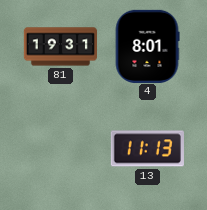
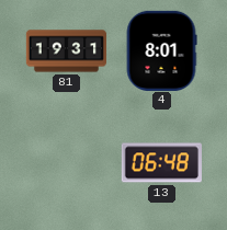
13: 11:13 -> 06:48
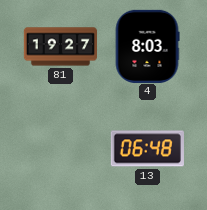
81: 19:31 -> 19:27
4: 8:01 -> 8:03
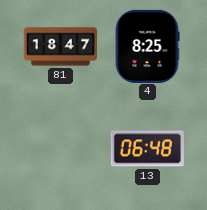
81: 19:27 -> 18:47
4: 8:03 -> 8:25
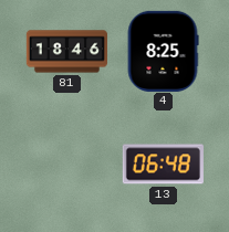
81: 18:47 -> 18:46
